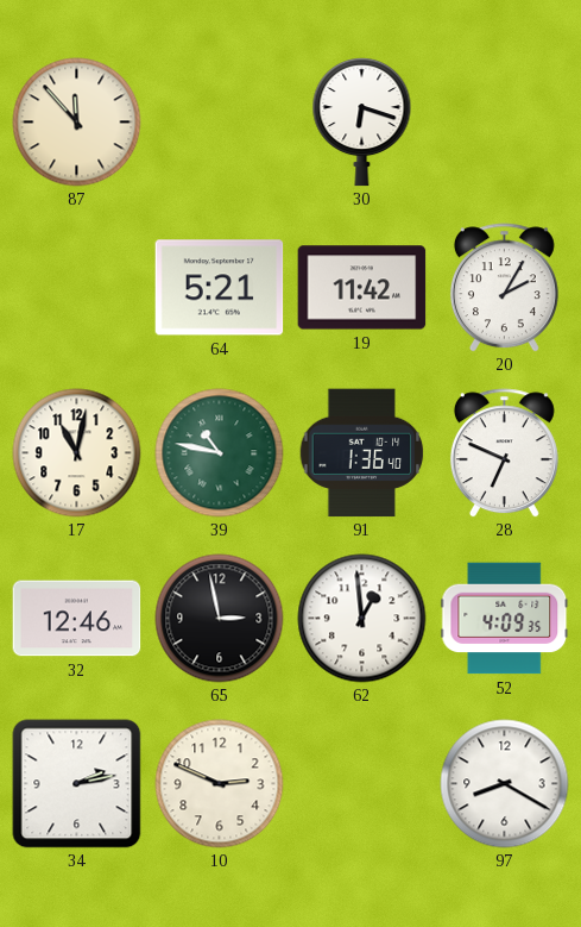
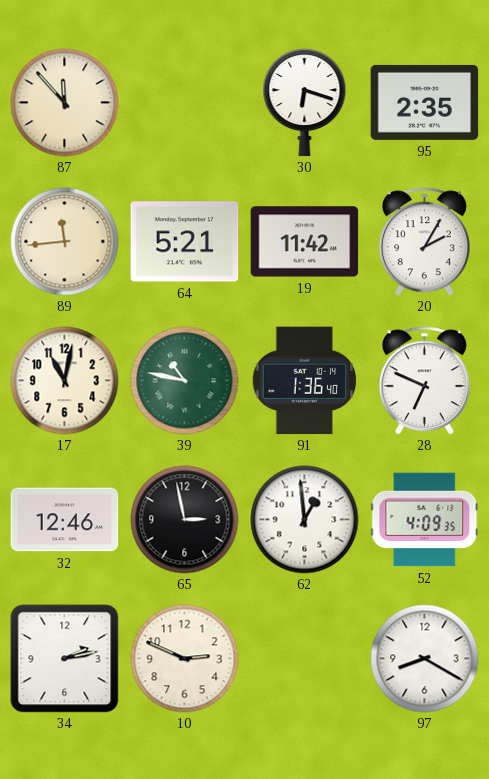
95: none -> 2:35
89: none -> 11:44
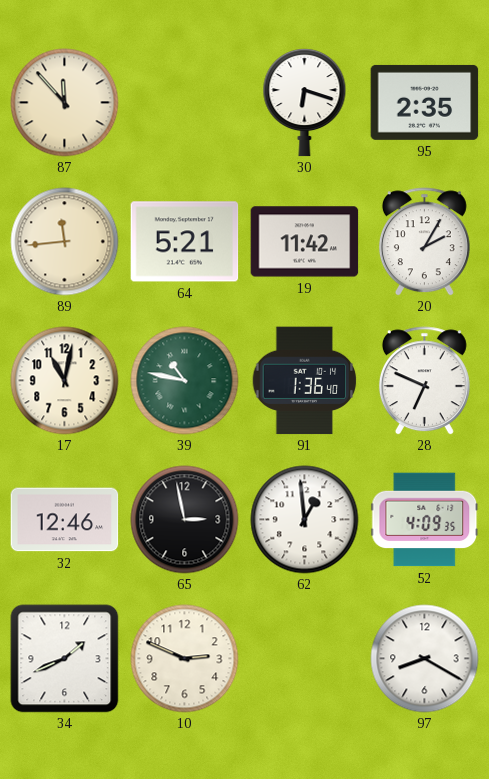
34: 2:13 -> 1:41
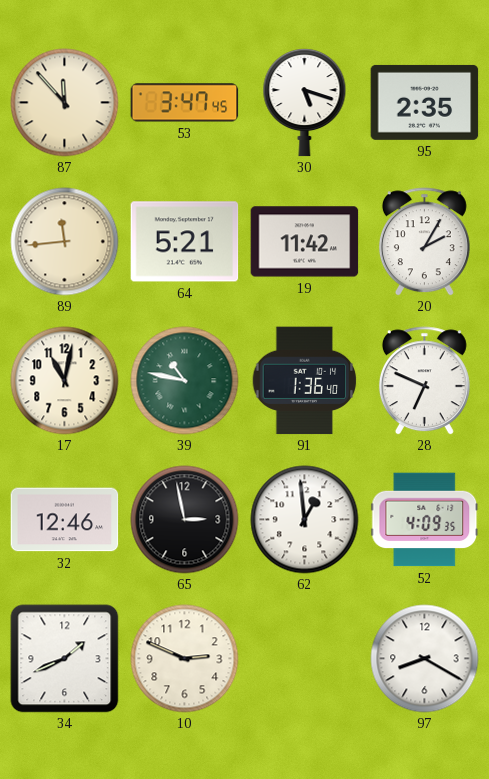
53: none -> 3:47
30: 6:18 -> 5:18
